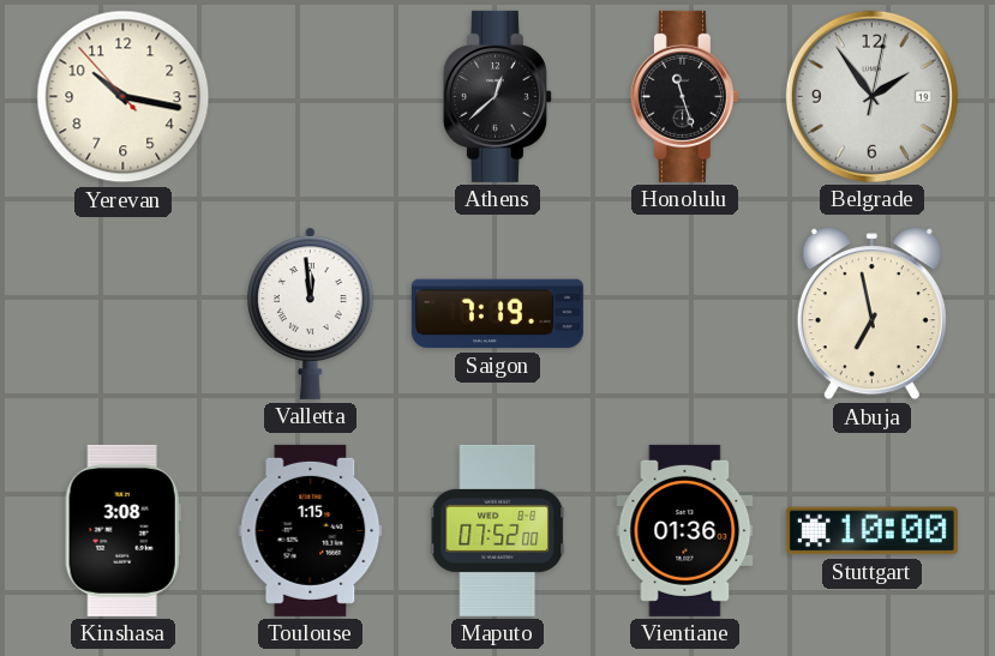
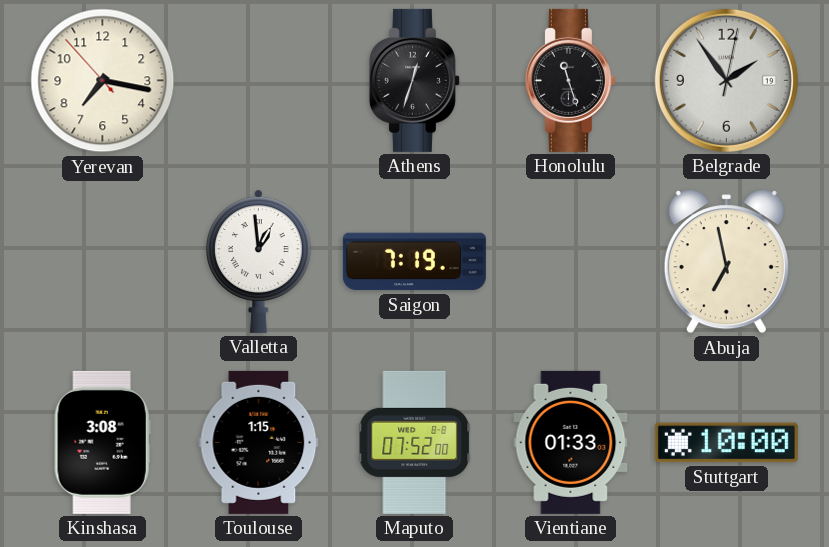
Yerevan: 10:16 -> 7:16
Athens: 12:38 -> 12:33
Valletta: 11:59 -> 12:59
Vientiane: 01:36 -> 01:33
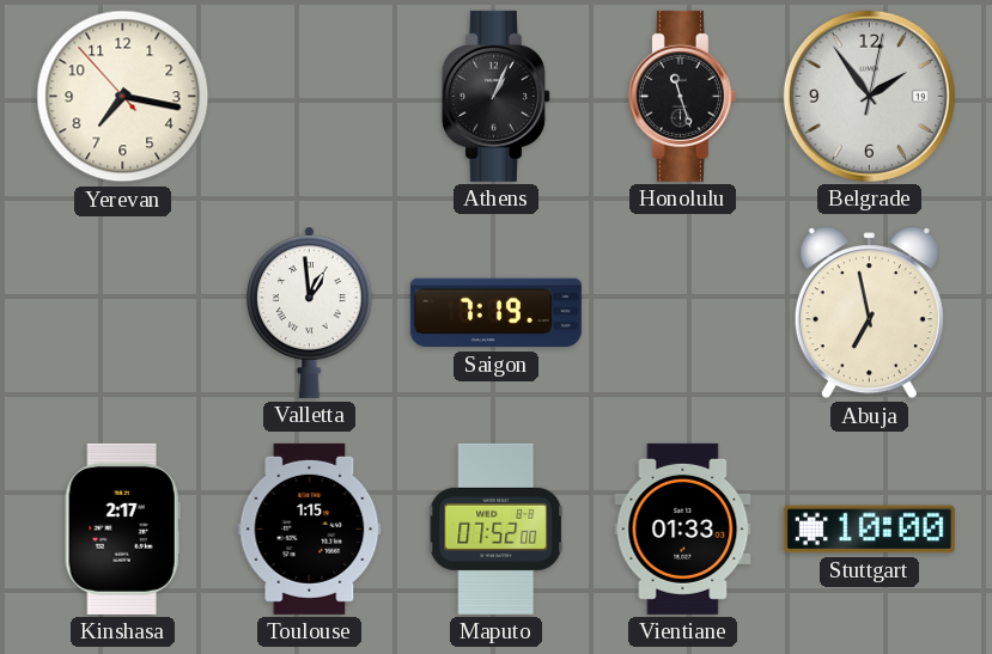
Athens: 12:33 -> 1:04
Kinshasa: 3:08 -> 2:17
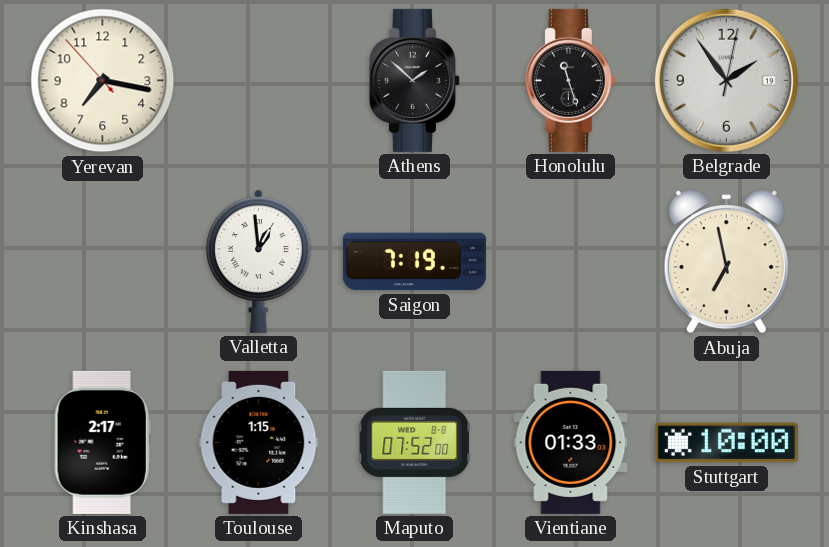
Athens: 1:04 -> 1:52
